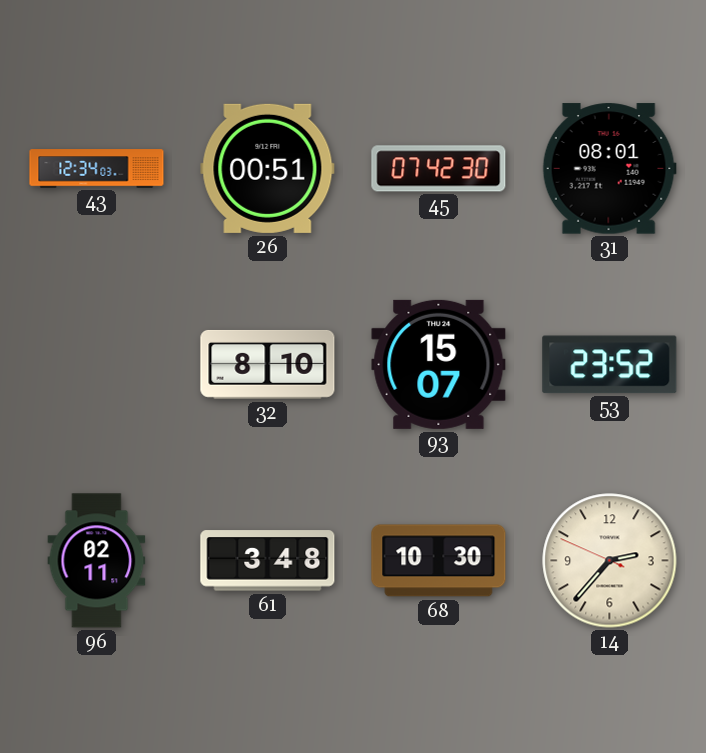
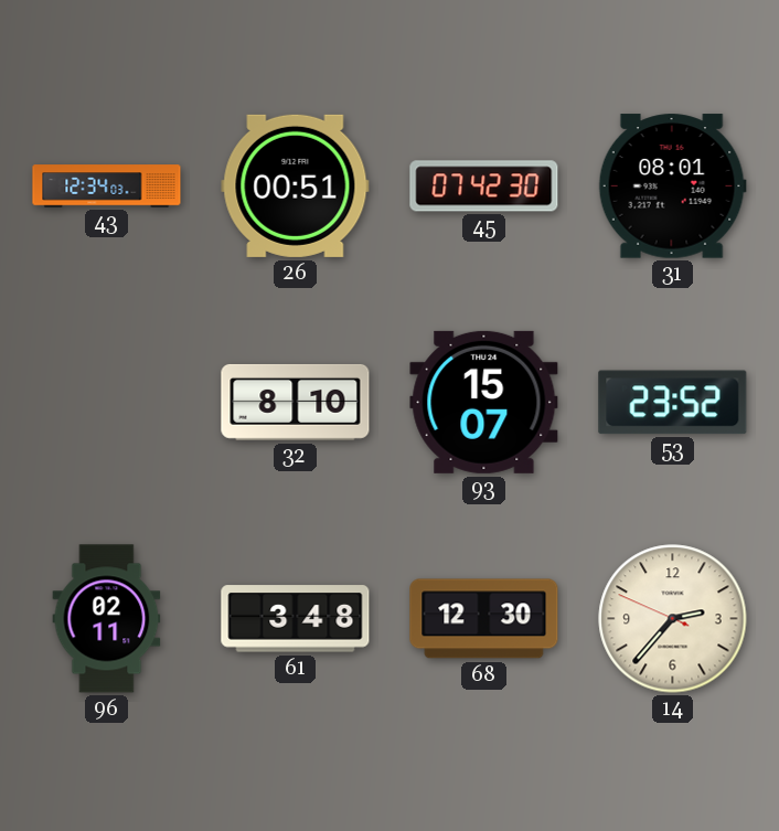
68: 10:30 -> 12:30
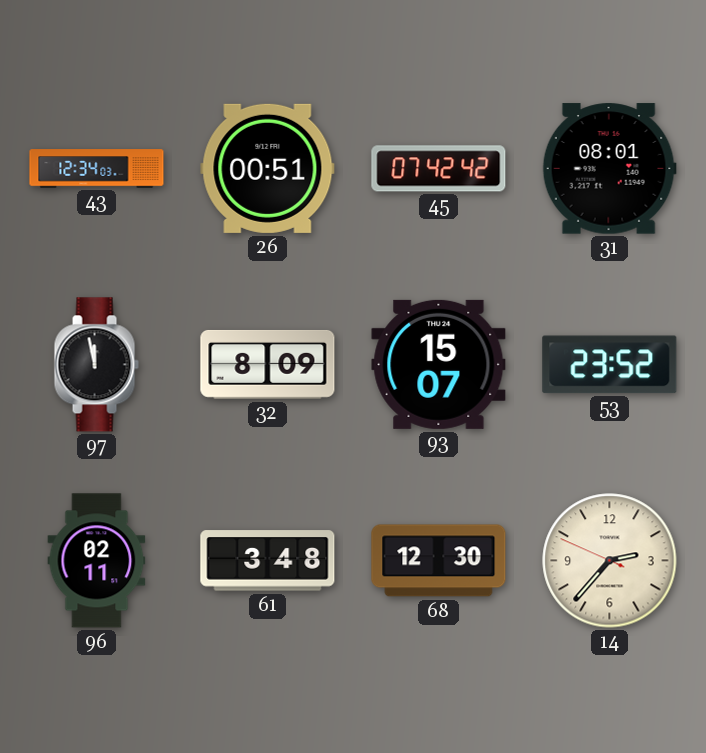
45: 07:42:30 -> 07:42:42
97: none -> 11:58
32: 8:10 -> 8:09
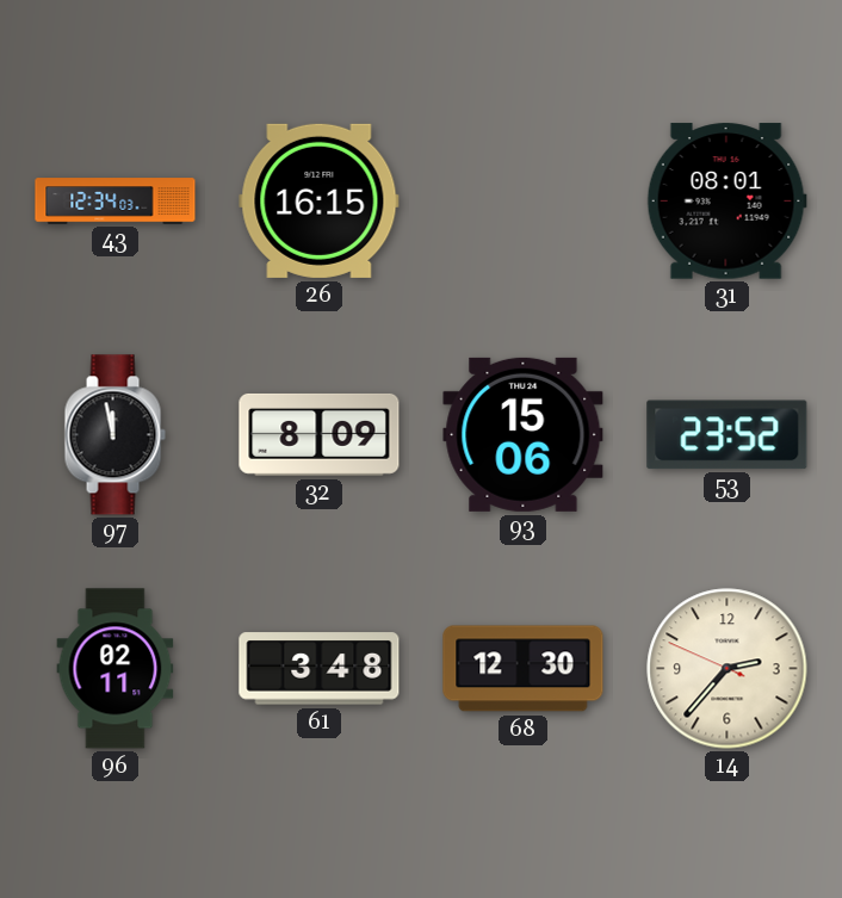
26: 00:51 -> 16:15
45: 07:42 -> none
93: 15:07 -> 15:06
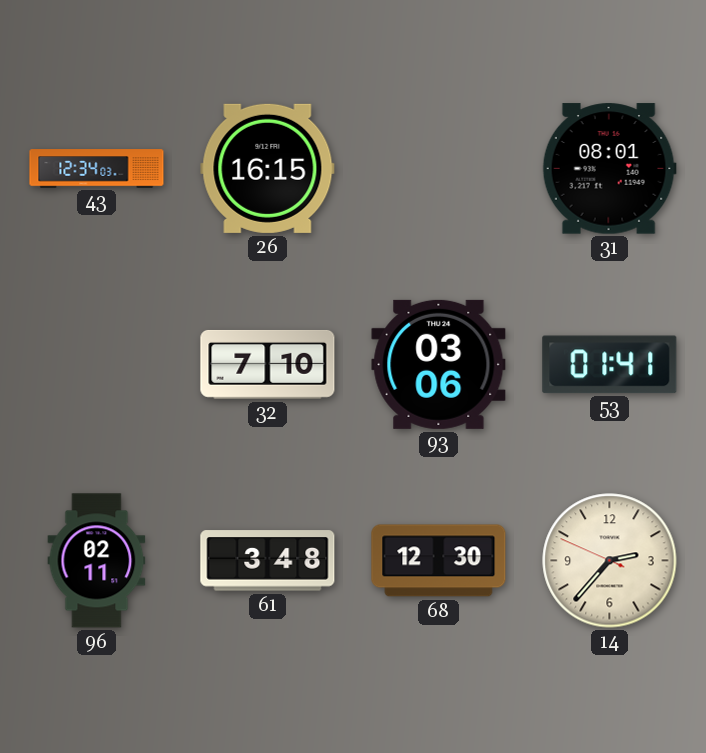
97: 11:58 -> none
32: 8:09 -> 7:10
93: 15:06 -> 03:06
53: 23:52 -> 01:41
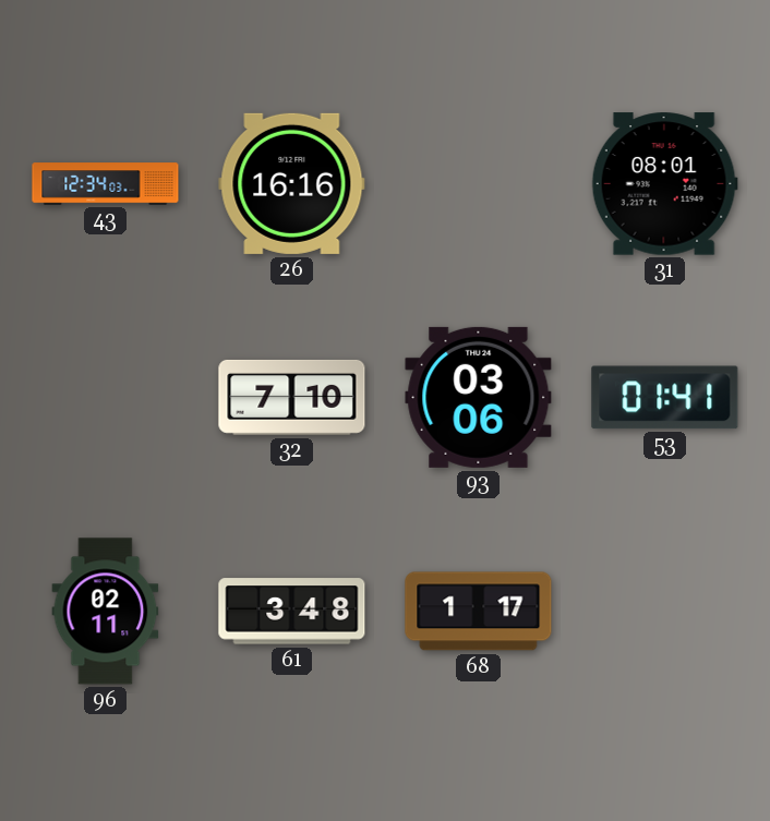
26: 16:15 -> 16:16
68: 12:30 -> 1:17
14: 2:36 -> none
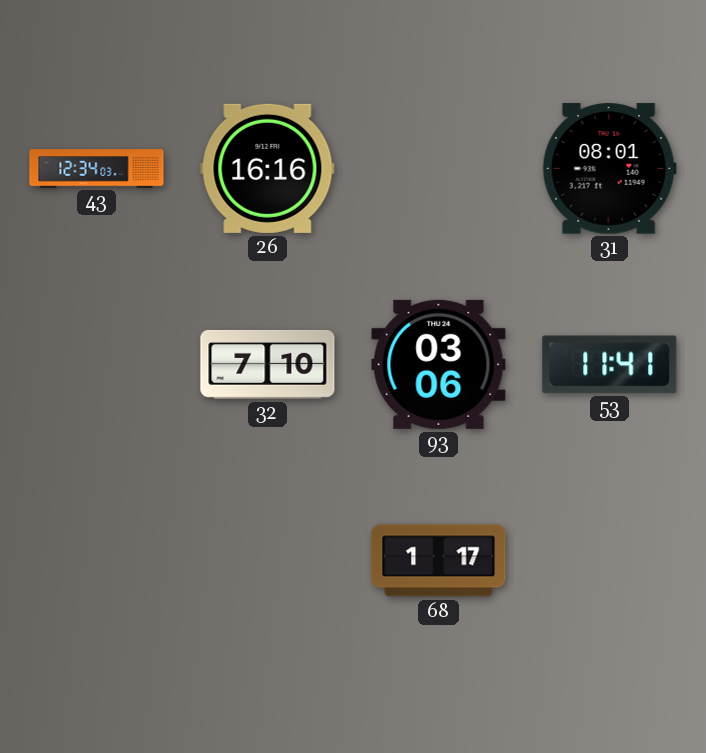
53: 01:41 -> 11:41
96: 02:11 -> none
61: 3:48 -> none
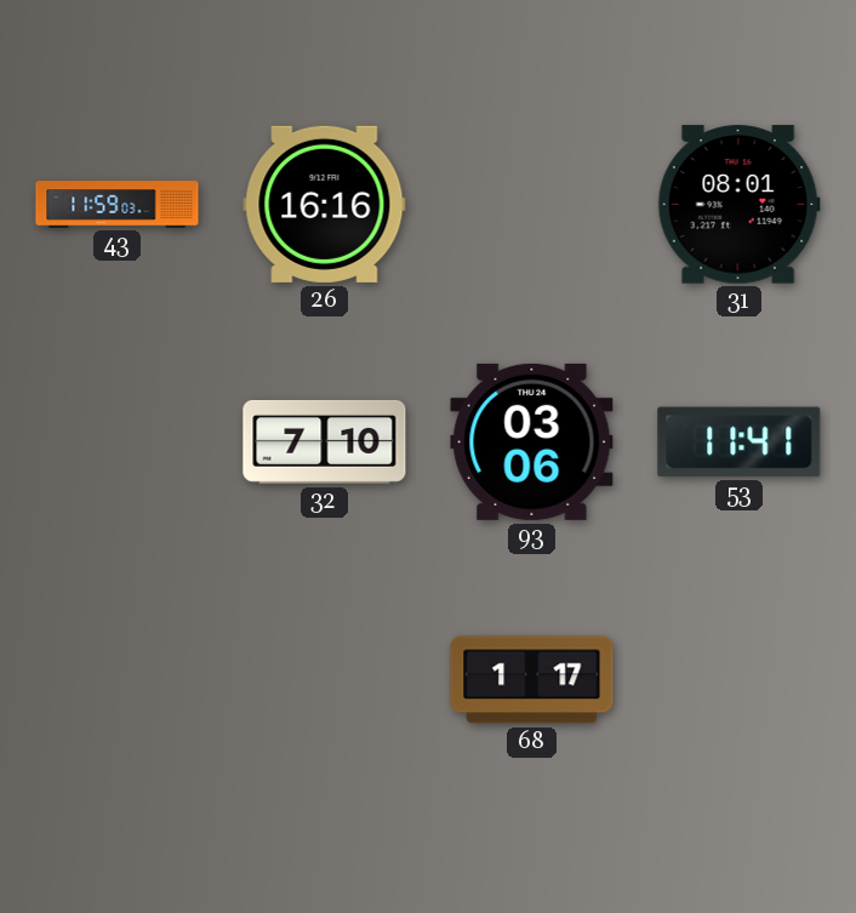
43: 12:34 -> 11:59
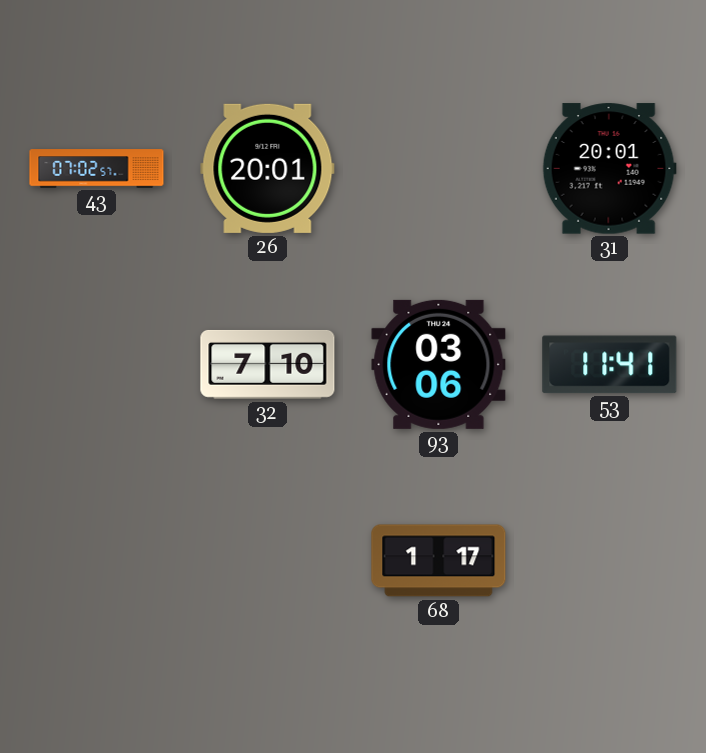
43: 11:59 -> 07:02
26: 16:16 -> 20:01
31: 08:01 -> 20:01
